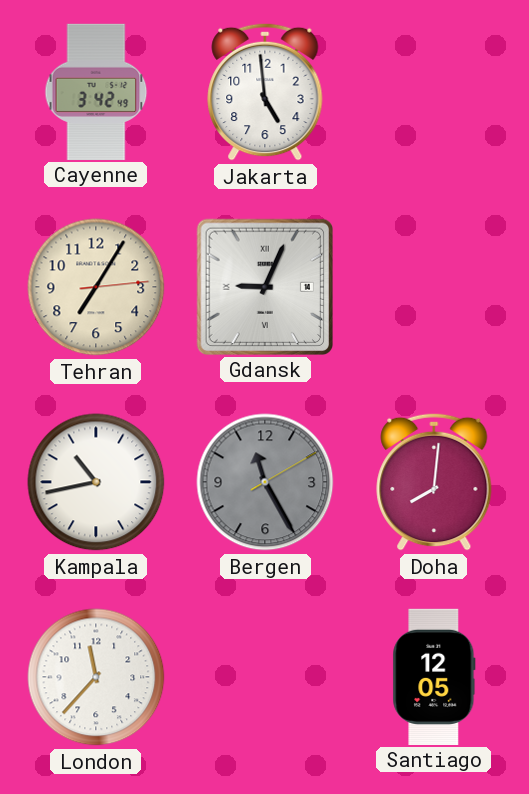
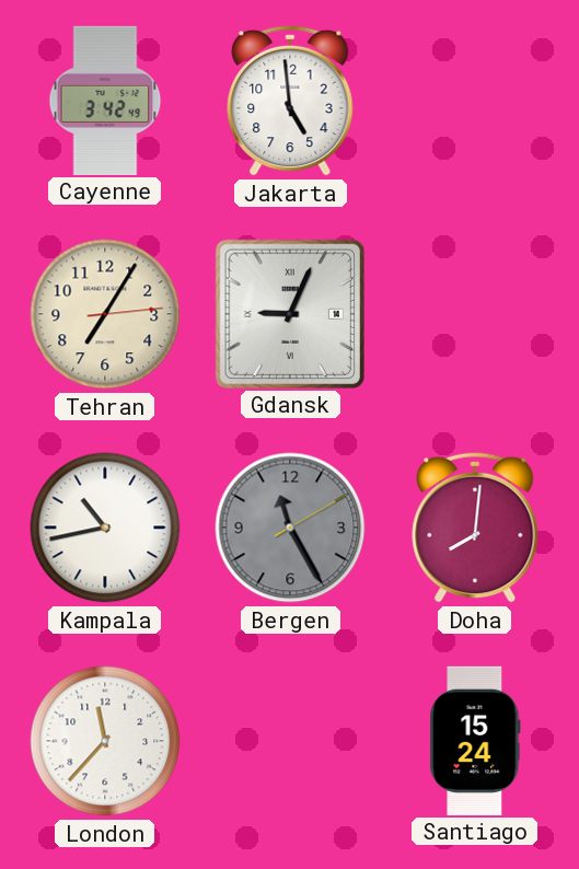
Santiago: 12:05 -> 15:24
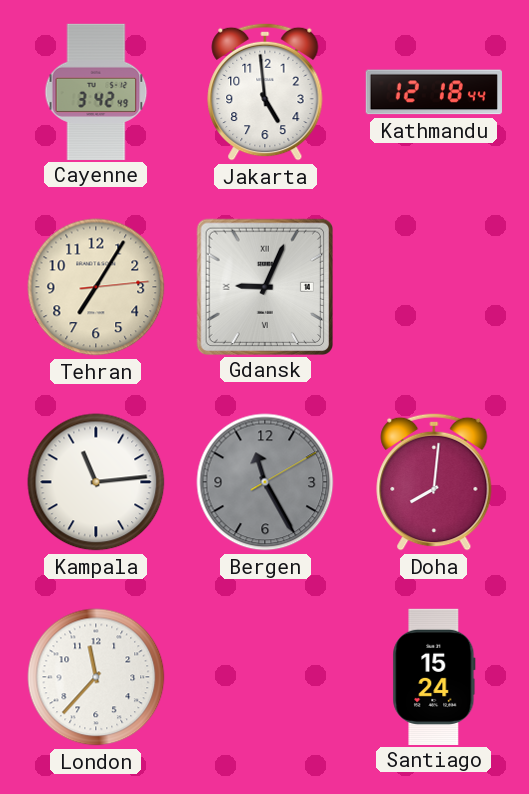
Kathmandu: none -> 12:18
Kampala: 10:43 -> 11:14
